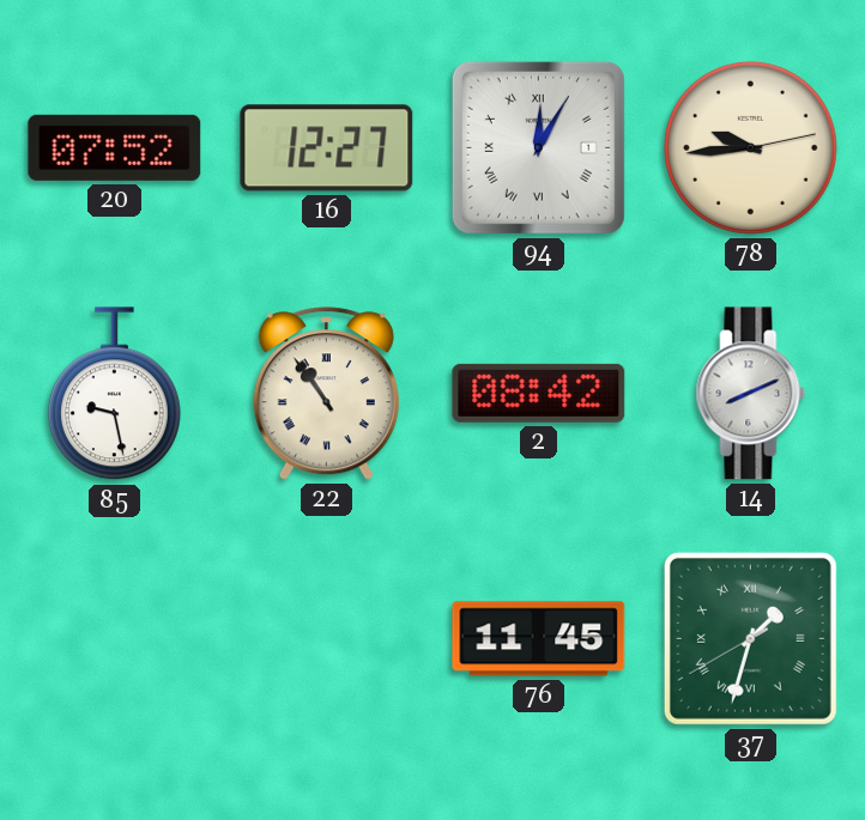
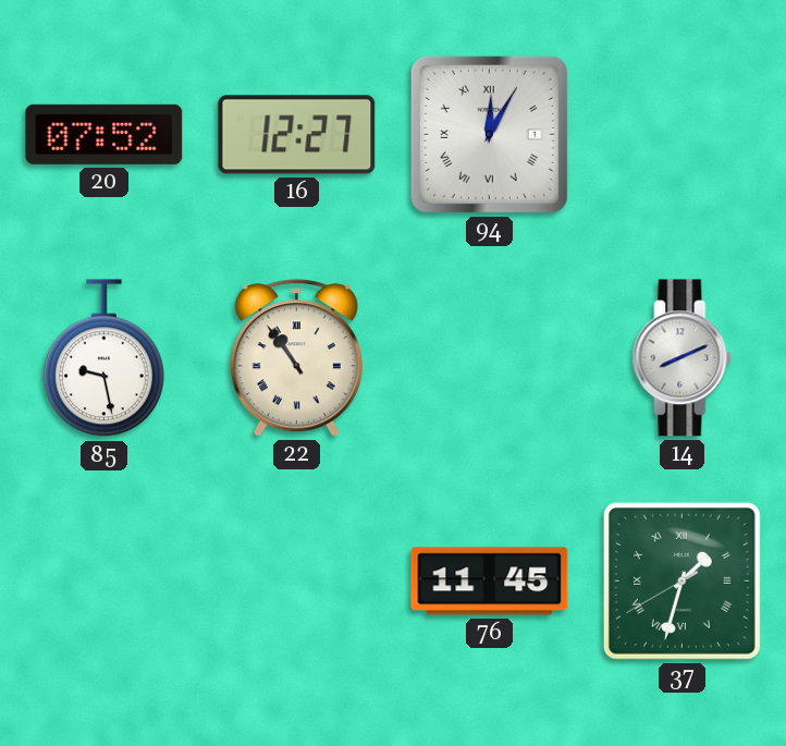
78: 9:44 -> none
2: 08:42 -> none
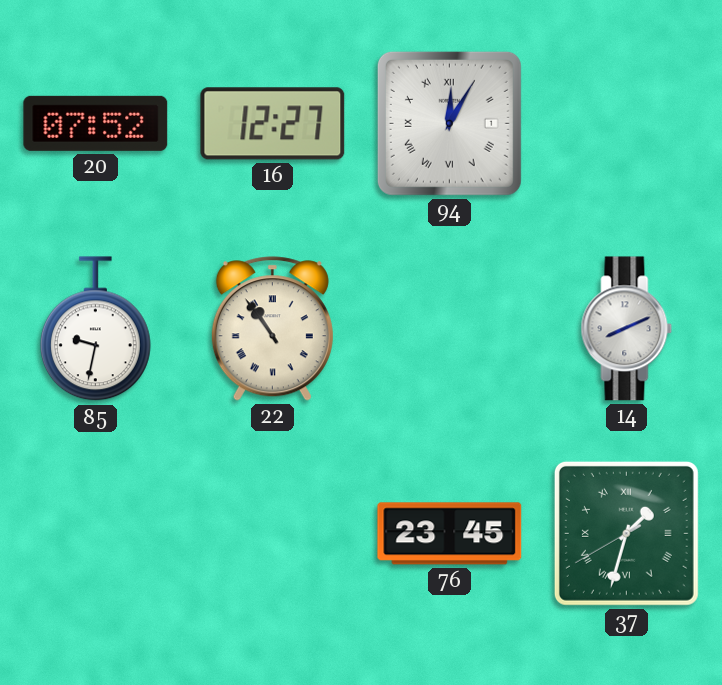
85: 9:28 -> 9:32
76: 11:45 -> 23:45
